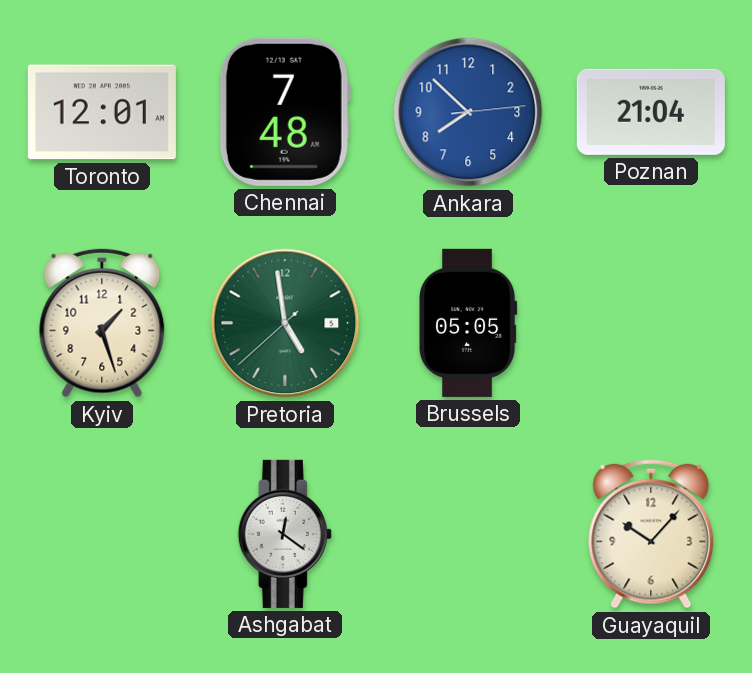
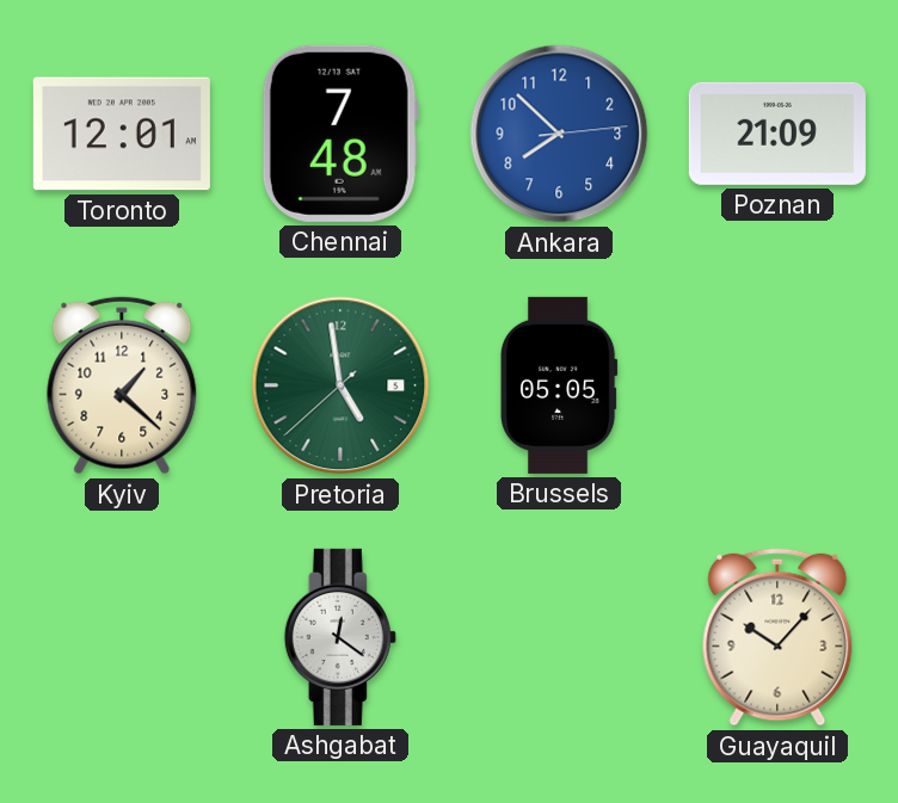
Poznan: 21:04 -> 21:09
Kyiv: 1:27 -> 1:22
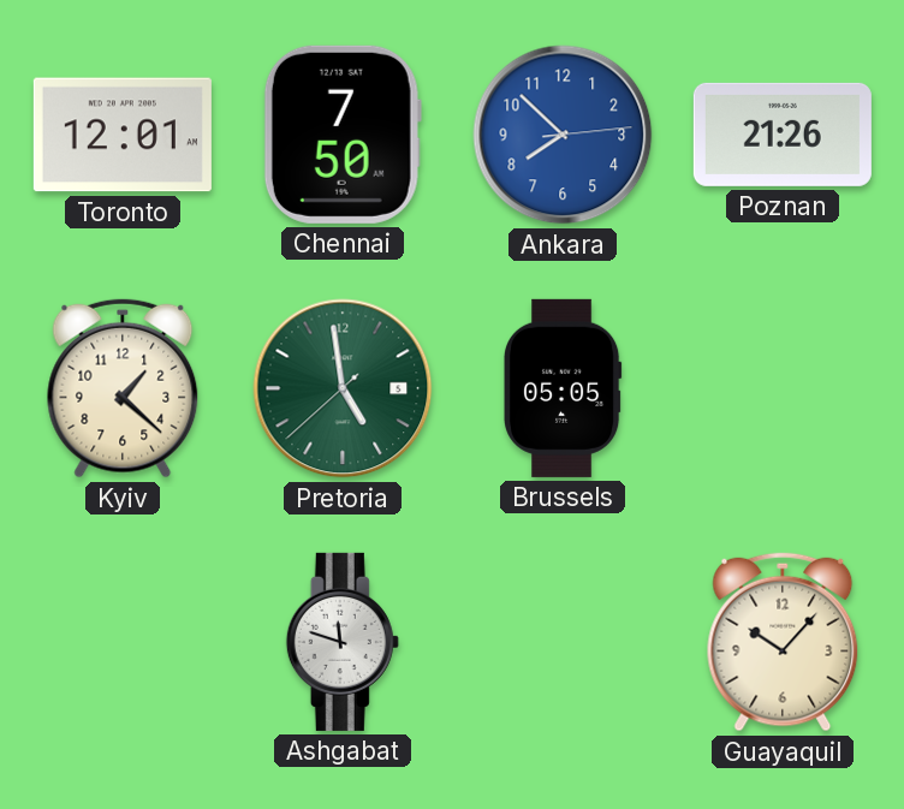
Chennai: 7:48 -> 7:50
Poznan: 21:09 -> 21:26
Ashgabat: 12:21 -> 11:48
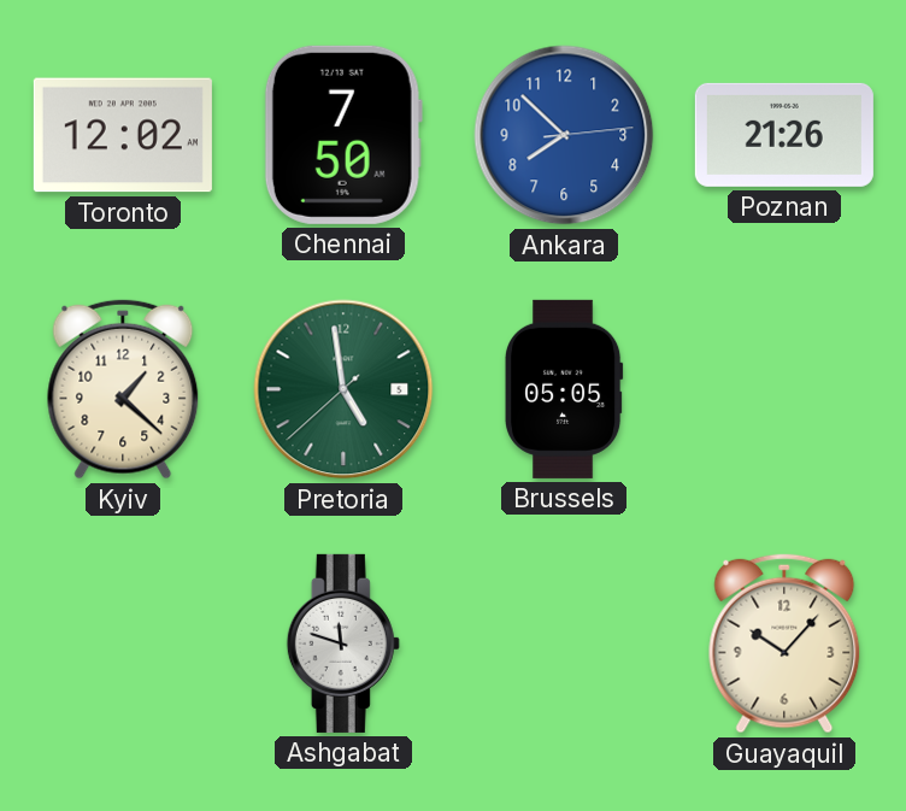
Toronto: 12:01 -> 12:02
